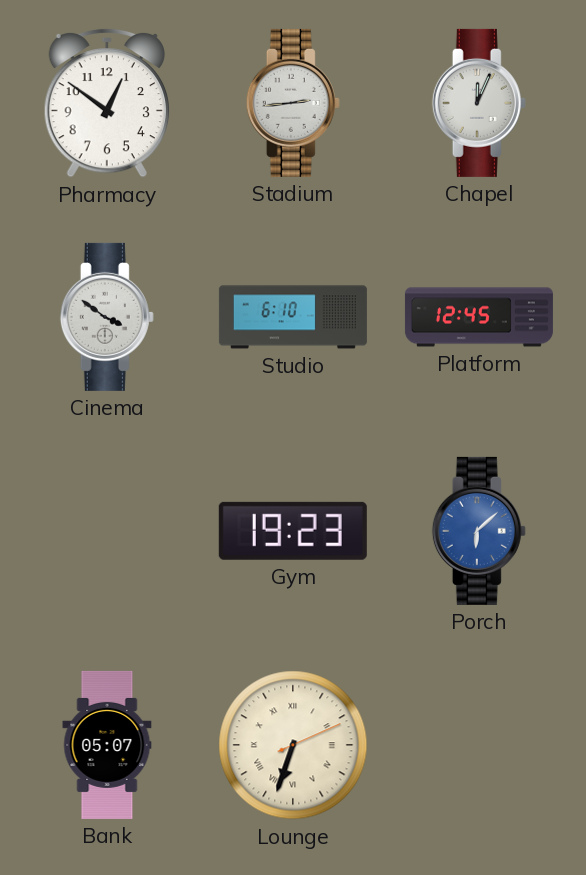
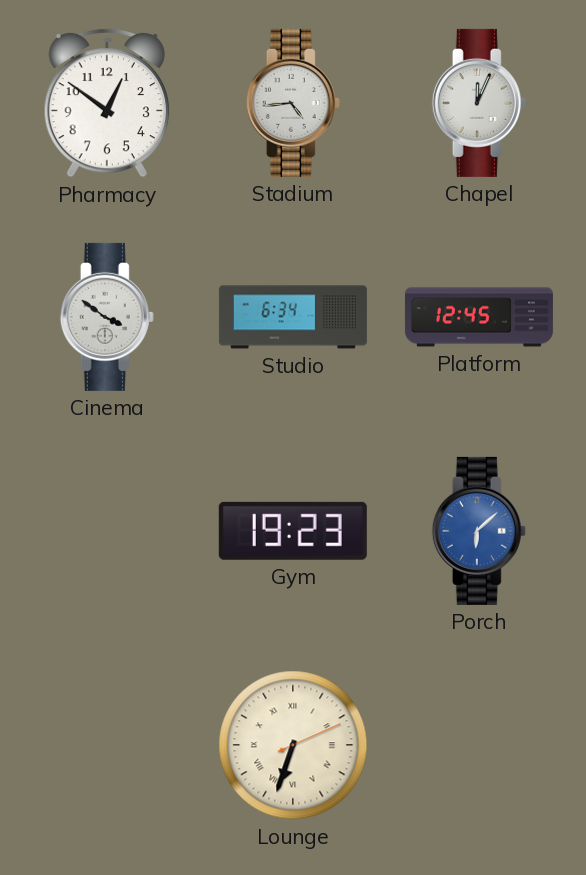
Stadium: 2:44 -> 4:44
Studio: 6:10 -> 6:34
Bank: 05:07 -> none
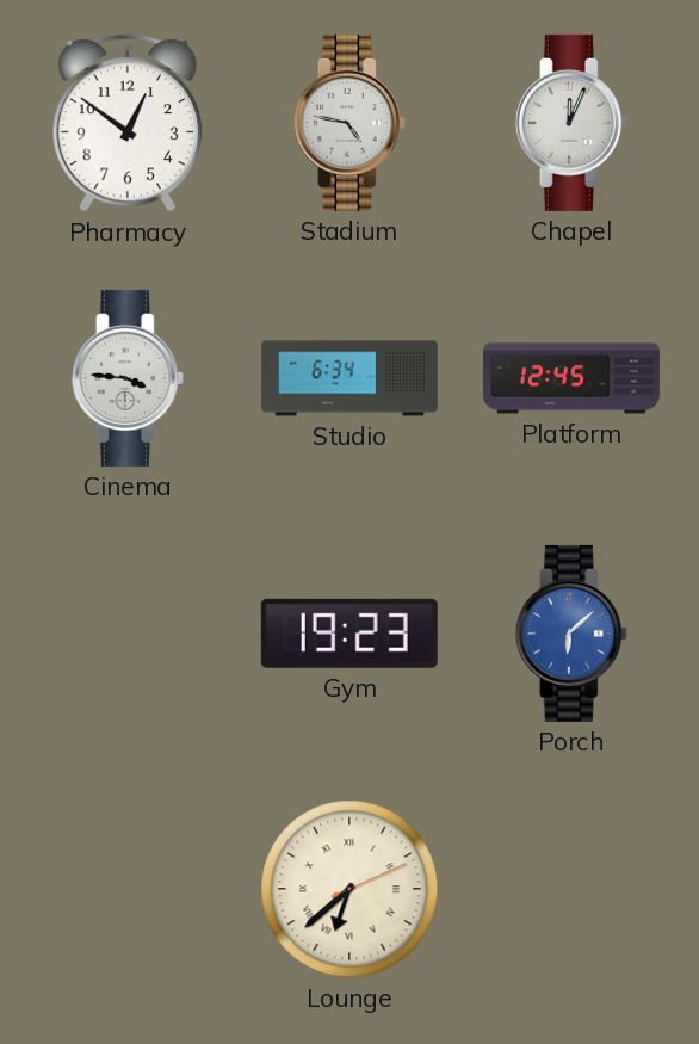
Stadium: 4:44 -> 4:47
Cinema: 3:51 -> 3:46
Lounge: 6:33 -> 6:38
